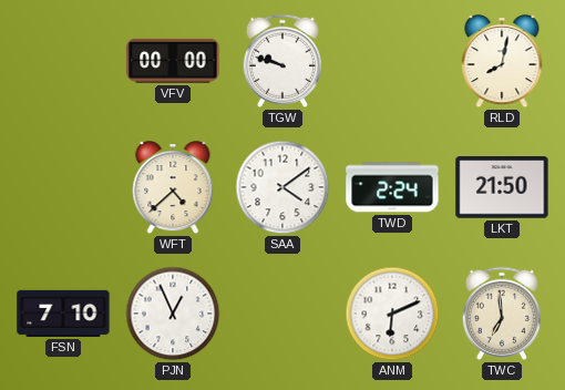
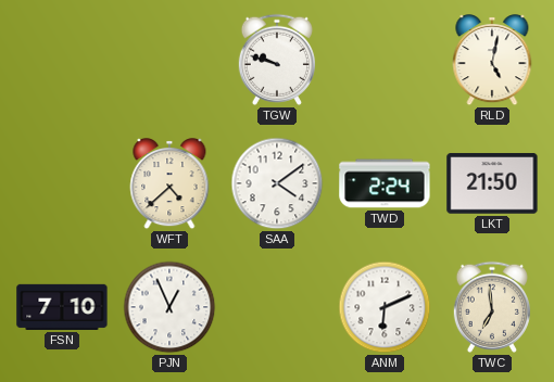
VFV: 00:00 -> none
RLD: 8:02 -> 5:02
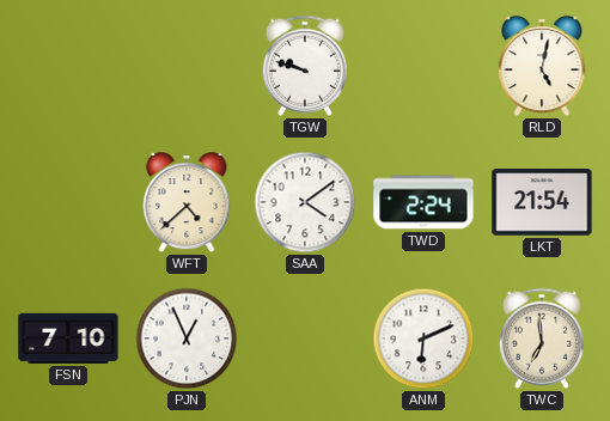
LKT: 21:50 -> 21:54
